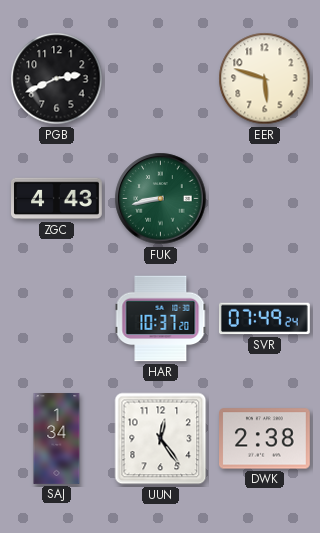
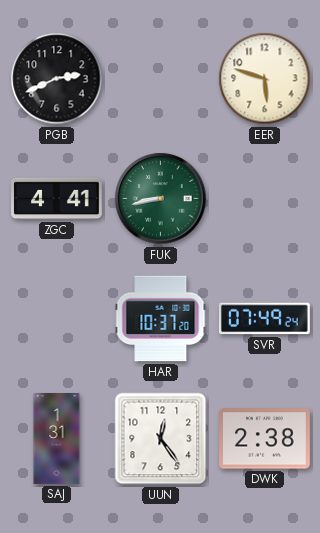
ZGC: 4:43 -> 4:41
SAJ: 1:34 -> 1:31
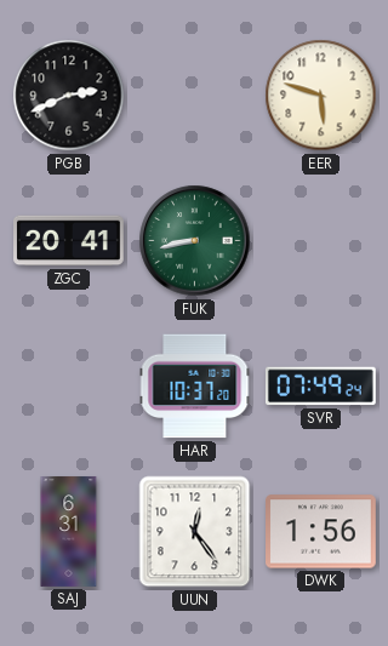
ZGC: 4:41 -> 20:41
SAJ: 1:31 -> 6:31
DWK: 2:38 -> 1:56
